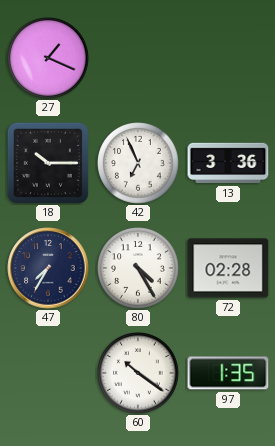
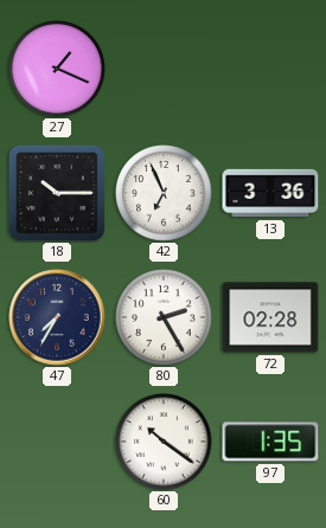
80: 4:25 -> 2:25
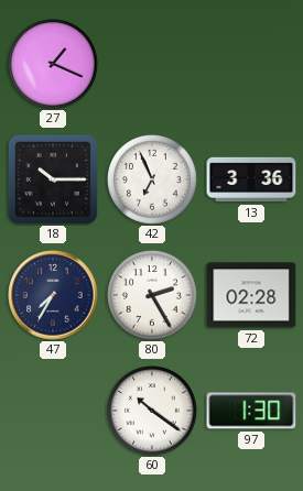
97: 1:35 -> 1:30
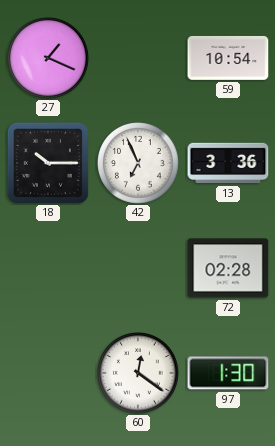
59: none -> 10:54
47: 7:35 -> none
80: 2:25 -> none
60: 10:21 -> 12:21
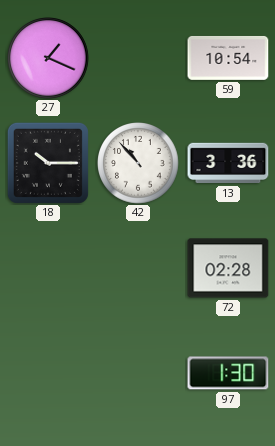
42: 6:56 -> 10:53
60: 12:21 -> none
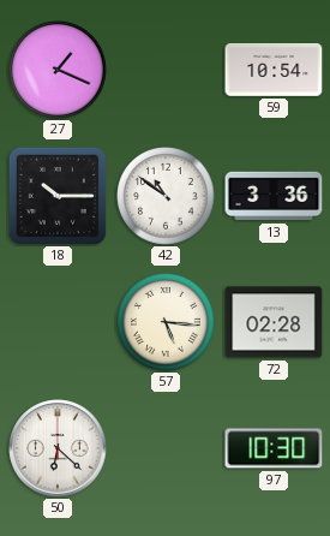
42: 10:53 -> 10:51
57: none -> 5:16
50: none -> 6:22
97: 1:30 -> 10:30
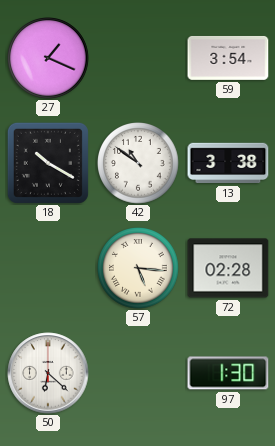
59: 10:54 -> 3:54
18: 10:15 -> 10:20
13: 3:36 -> 3:38
97: 10:30 -> 1:30
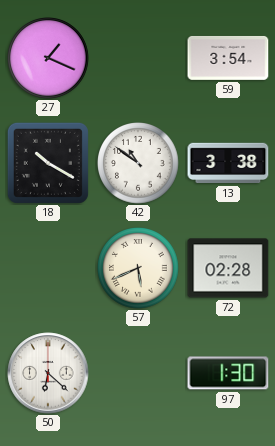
57: 5:16 -> 5:41
